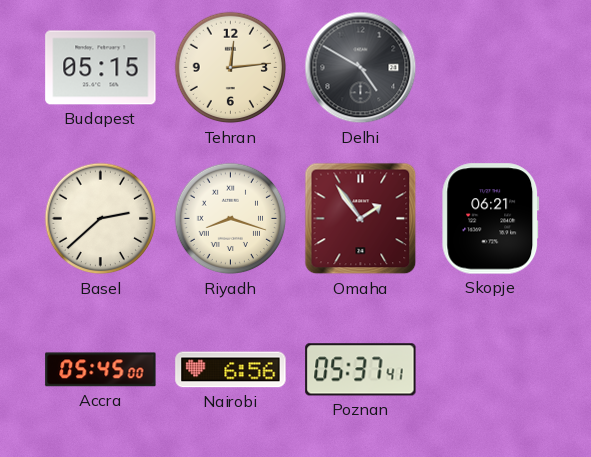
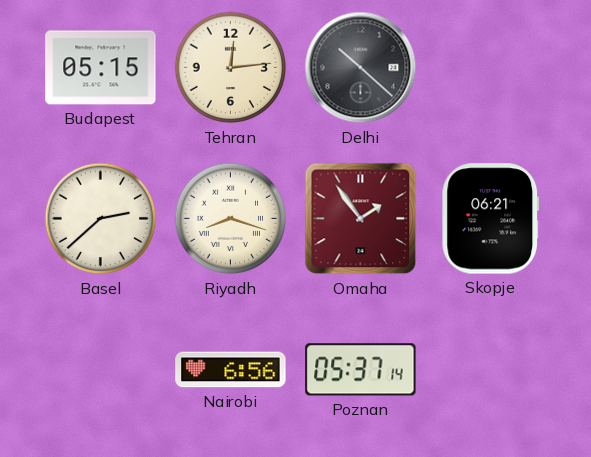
Delhi: 4:50 -> 10:22
Accra: 05:45 -> none
Poznan: 05:37:41 -> 05:37:14
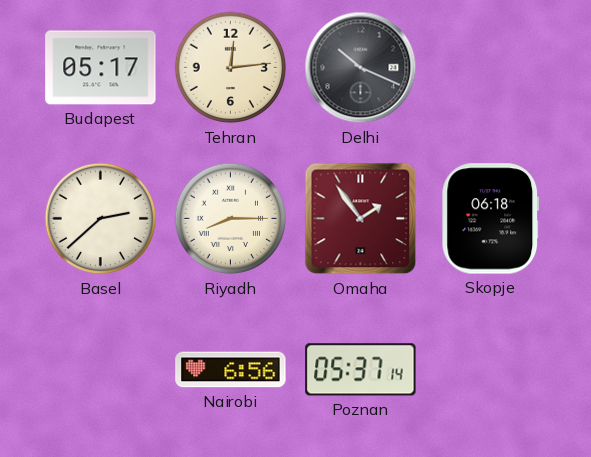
Budapest: 05:15 -> 05:17
Delhi: 10:22 -> 10:19
Riyadh: 8:18 -> 8:15
Skopje: 06:21 -> 06:18
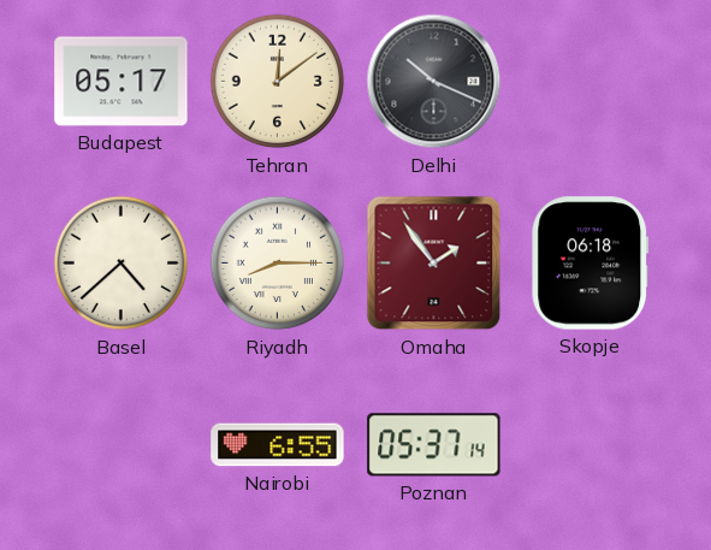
Tehran: 12:14 -> 12:09
Basel: 2:38 -> 4:38
Nairobi: 6:56 -> 6:55
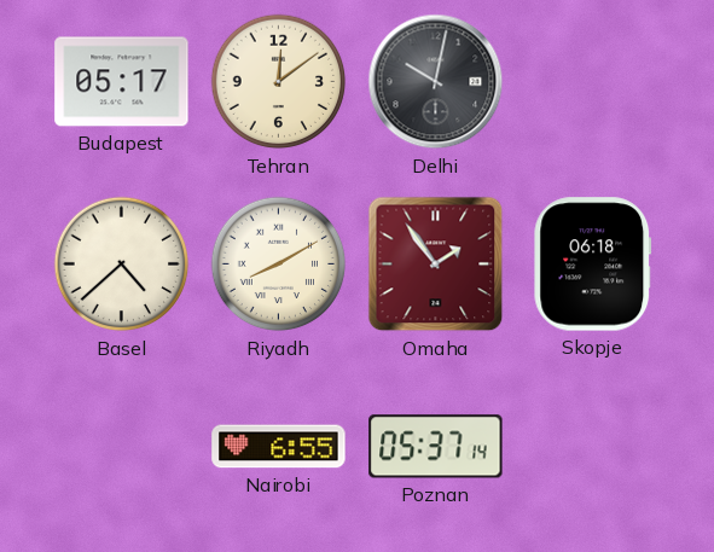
Delhi: 10:19 -> 10:02
Riyadh: 8:15 -> 8:10
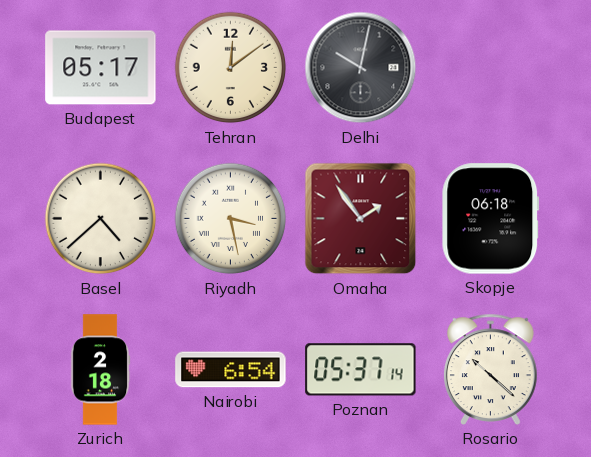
Riyadh: 8:10 -> 3:28
Zurich: none -> 2:18
Nairobi: 6:55 -> 6:54
Rosario: none -> 10:22
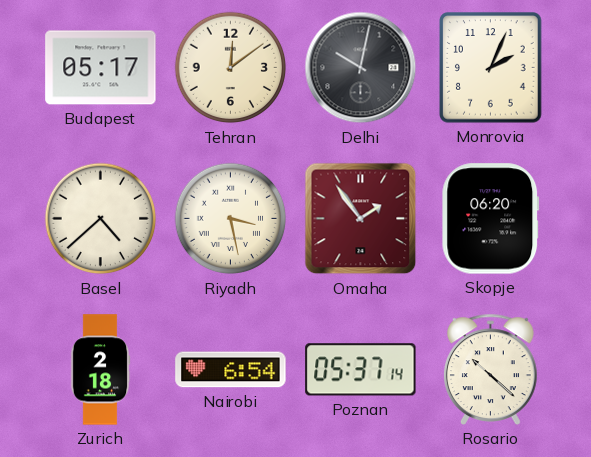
Monrovia: none -> 2:04
Skopje: 06:18 -> 06:20
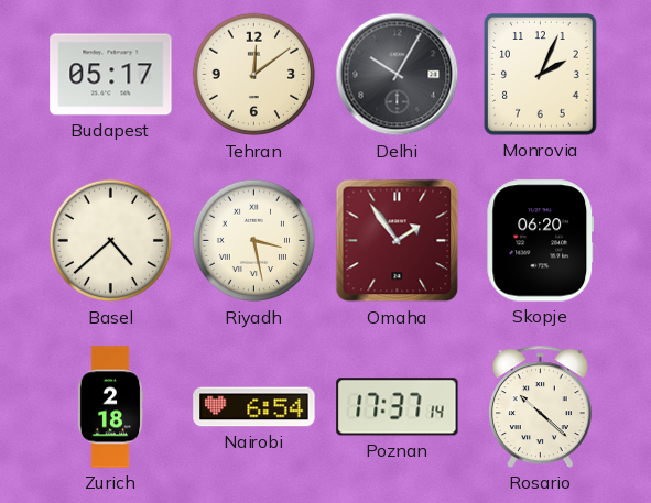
Delhi: 10:02 -> 10:05
Poznan: 05:37 -> 17:37
